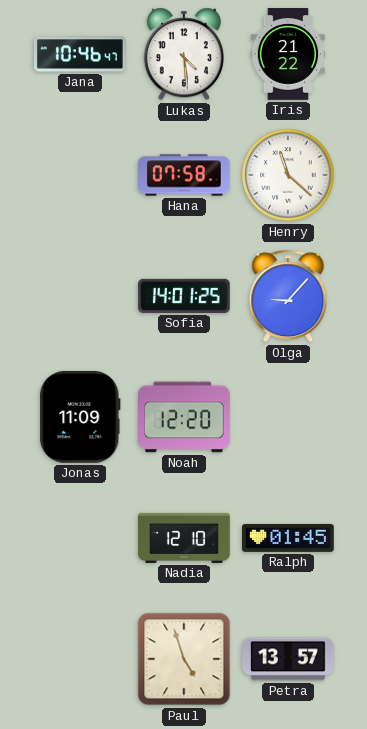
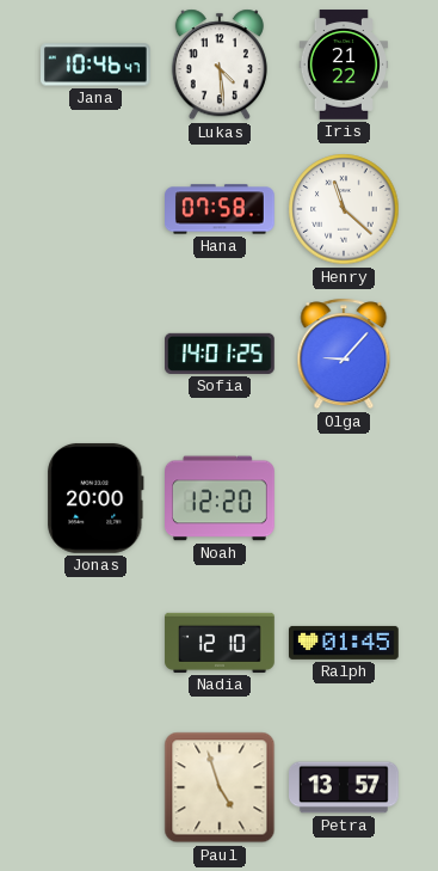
Jonas: 11:09 -> 20:00
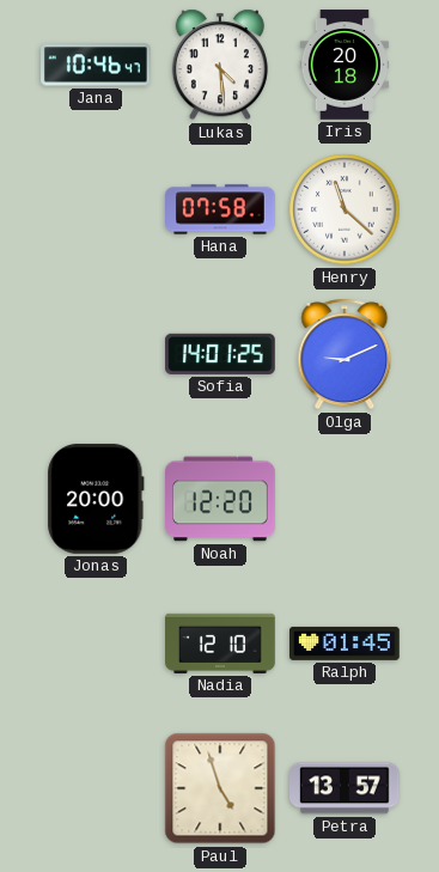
Iris: 21:22 -> 20:18
Olga: 9:07 -> 9:11
